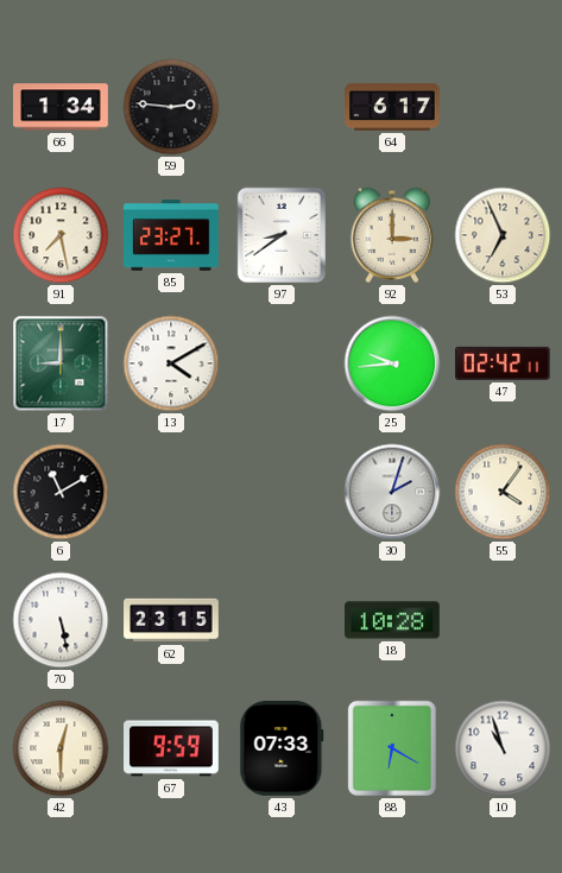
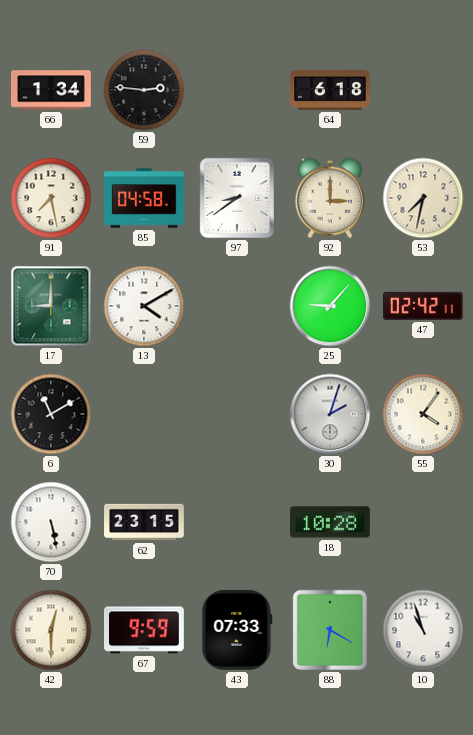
64: 6:17 -> 6:18
85: 23:27 -> 04:58
53: 6:56 -> 7:32
25: 9:44 -> 9:07
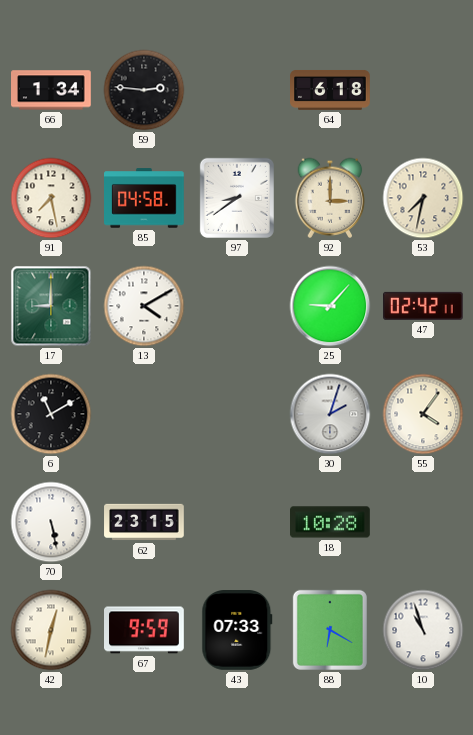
42: 12:30 -> 12:32
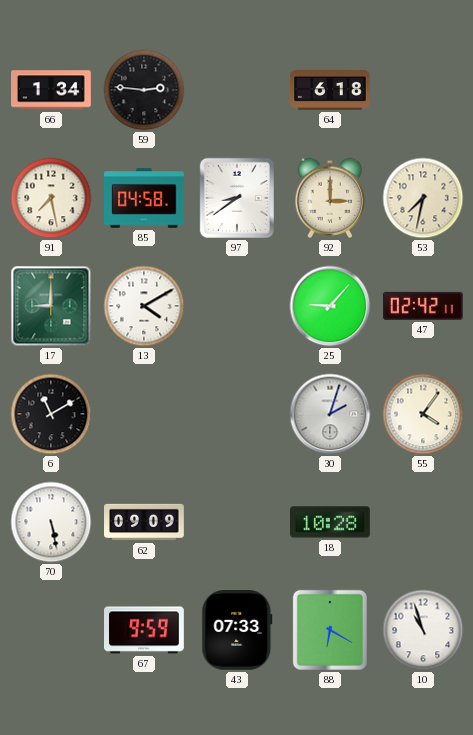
62: 23:15 -> 09:09
42: 12:32 -> none
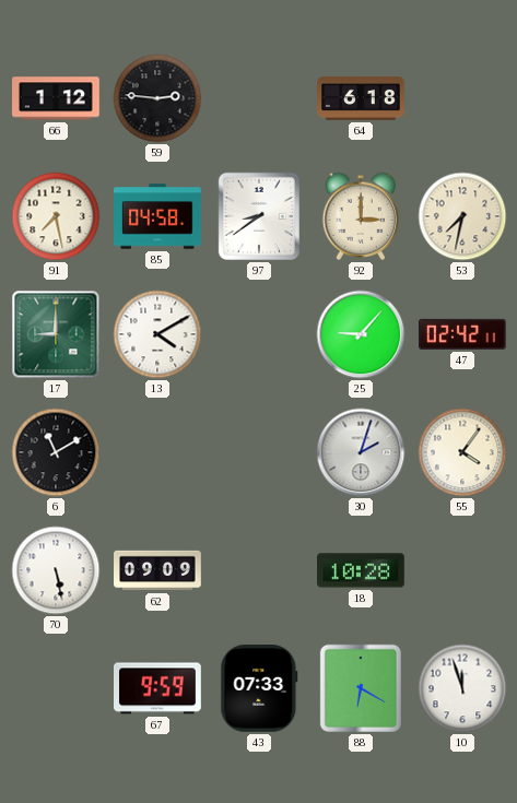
66: 1:34 -> 1:12
10: 10:57 -> 11:57
